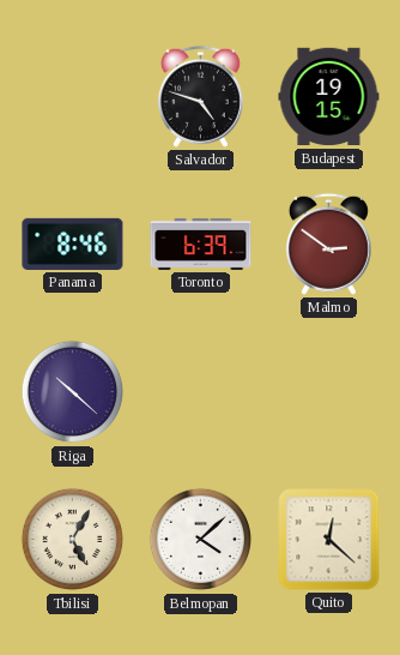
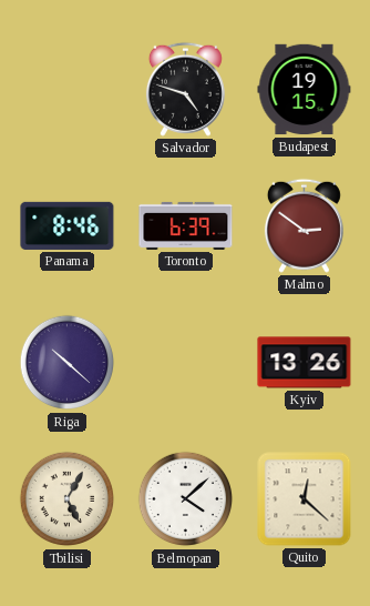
Kyiv: none -> 13:26
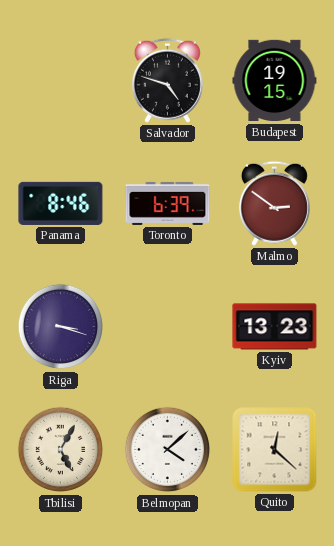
Riga: 10:22 -> 3:18
Kyiv: 13:26 -> 13:23
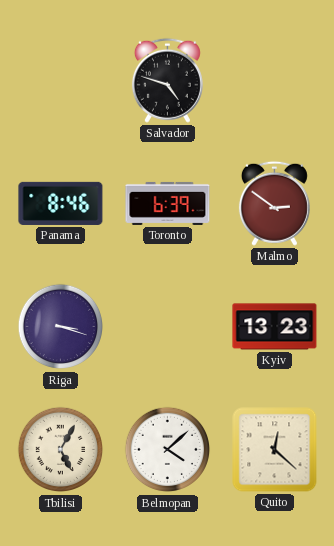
Budapest: 19:15 -> none
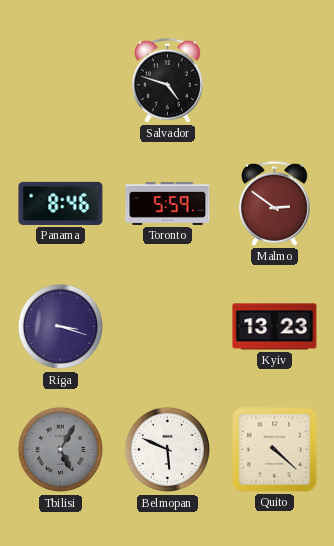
Toronto: 6:39 -> 5:59
Tbilisi dial: cream -> grey
Belmopan: 4:08 -> 5:49
Quito: 12:22 -> 4:22
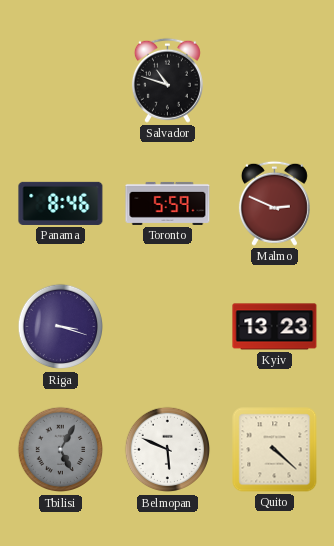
Salvador: 4:48 -> 10:48
Malmo: 2:51 -> 2:49
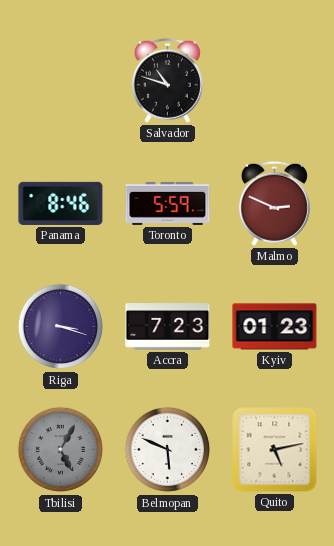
Accra: none -> 7:23
Kyiv: 13:23 -> 01:23
Quito: 4:22 -> 5:13
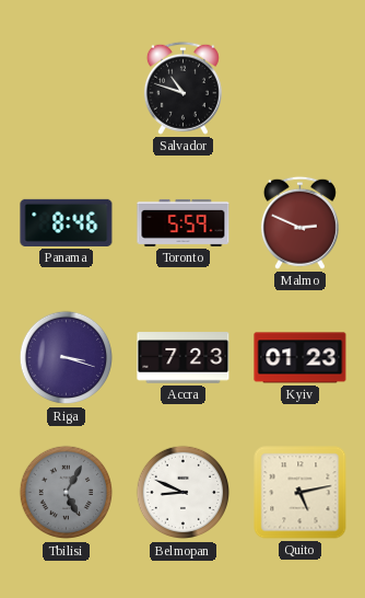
Belmopan: 5:49 -> 8:49
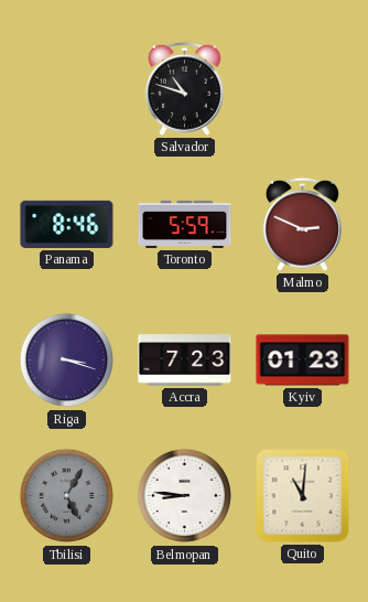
Belmopan: 8:49 -> 8:46
Quito: 5:13 -> 11:01
